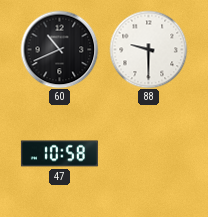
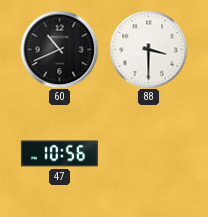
88: 9:30 -> 3:30
47: 10:58 -> 10:56
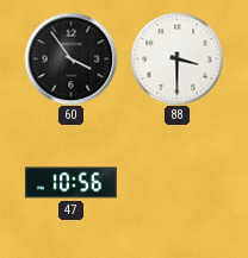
60: 10:41 -> 3:54
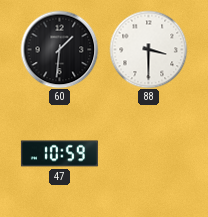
60: 3:54 -> 1:31
47: 10:56 -> 10:59
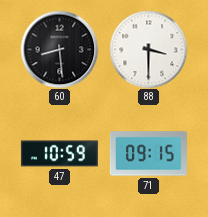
60: 1:31 -> 8:29
71: none -> 09:15
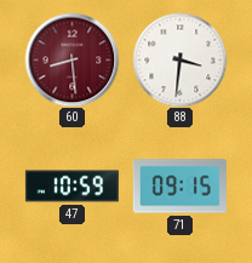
60 dial: black -> burgundy
88: 3:30 -> 3:31
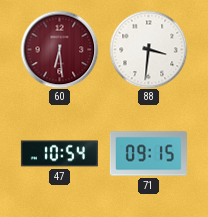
60: 8:29 -> 6:29
47: 10:59 -> 10:54
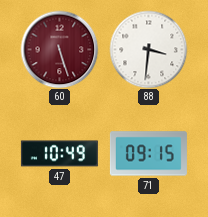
60: 6:29 -> 5:27
47: 10:54 -> 10:49
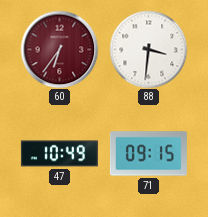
60: 5:27 -> 6:36
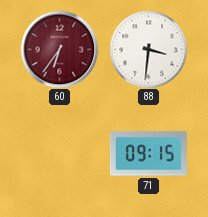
47: 10:49 -> none
